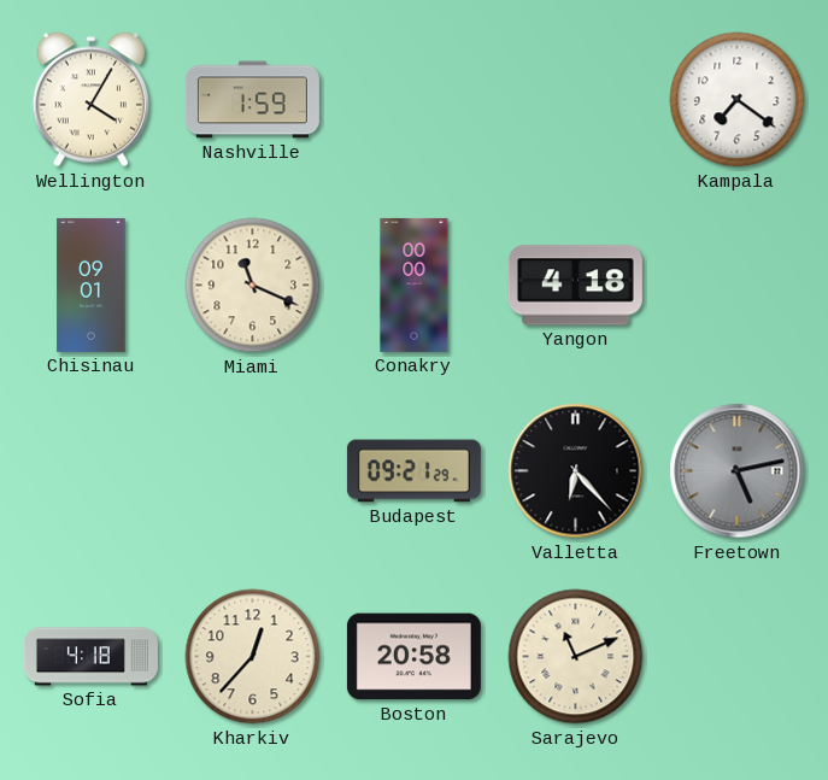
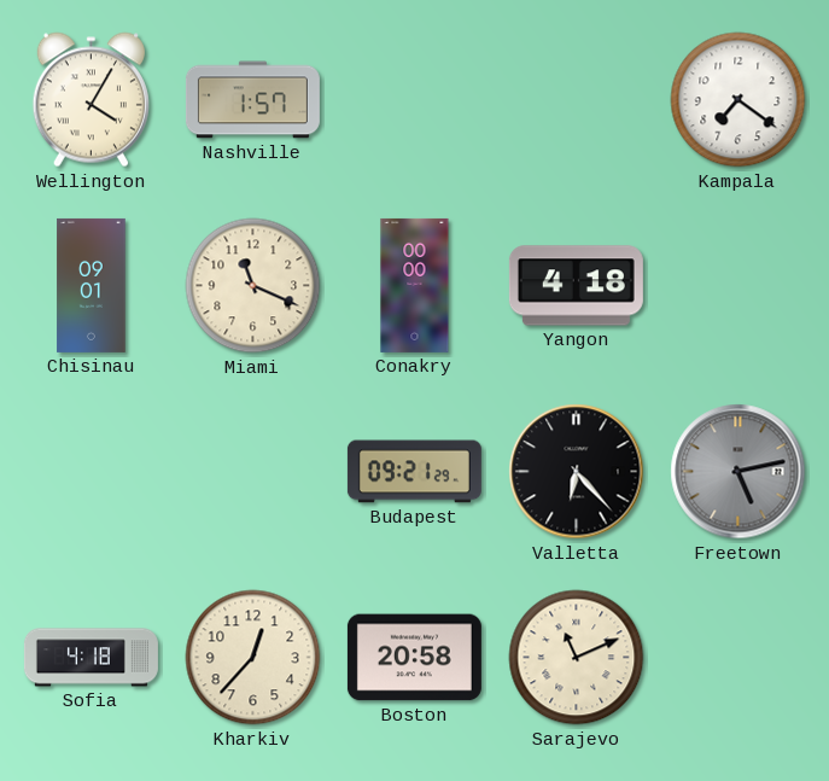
Nashville: 1:59 -> 1:57
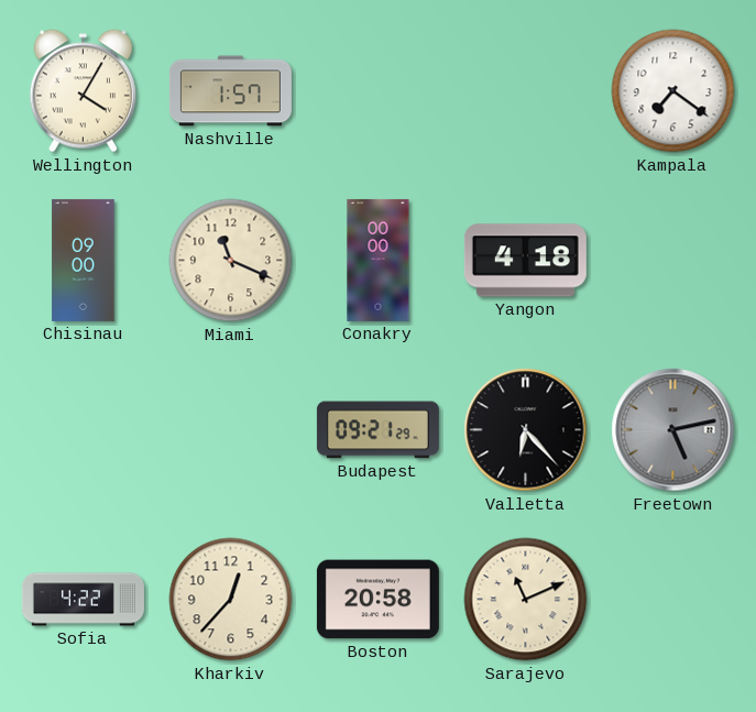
Chisinau: 09:01 -> 09:00
Sofia: 4:18 -> 4:22
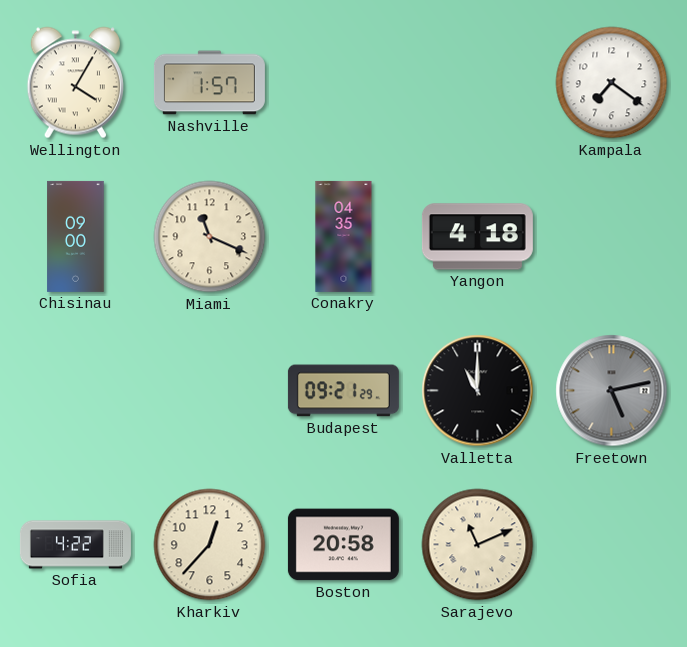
Conakry: 00:00 -> 04:35
Valletta: 6:23 -> 11:00
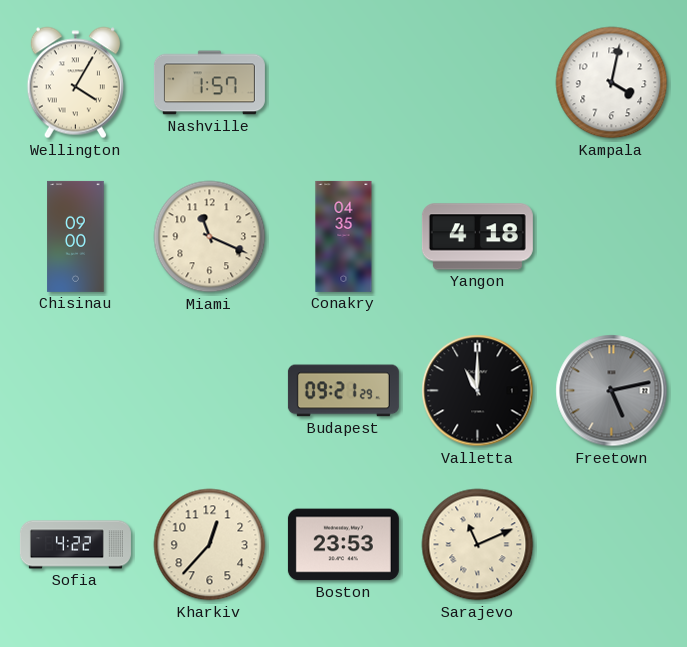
Kampala: 7:21 -> 4:02
Boston: 20:58 -> 23:53
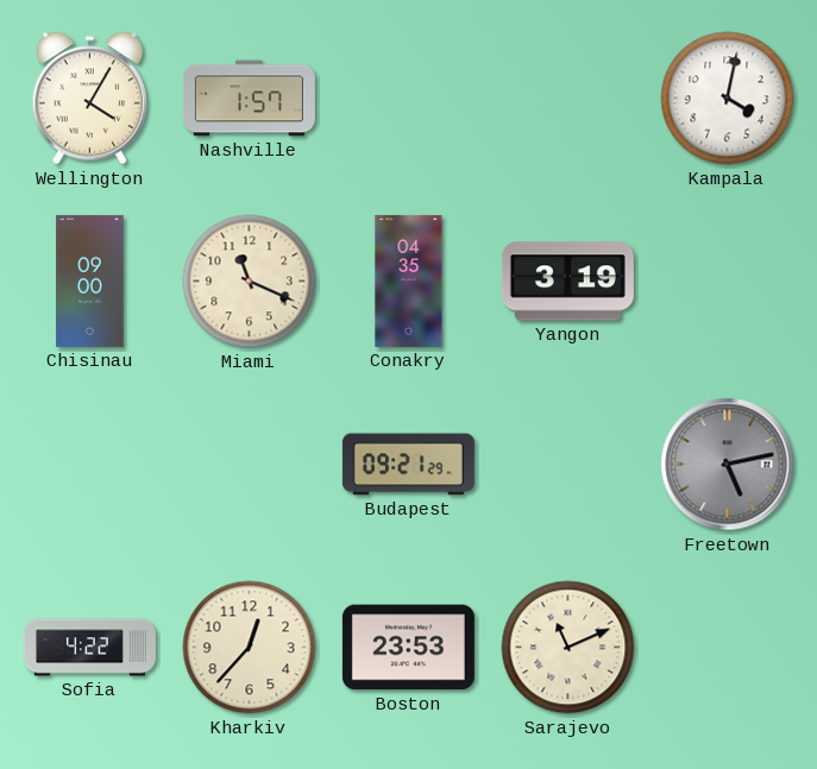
Yangon: 4:18 -> 3:19
Valletta: 11:00 -> none
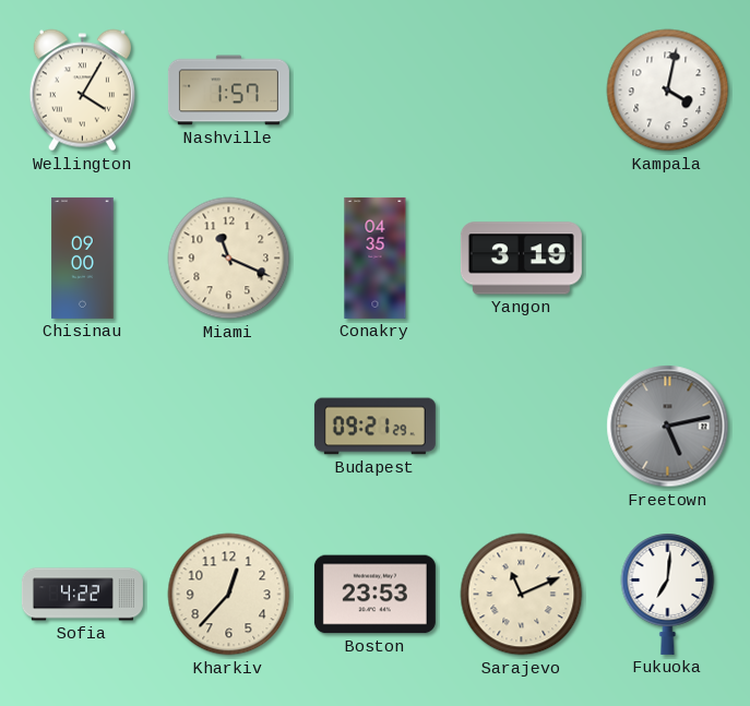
Fukuoka: none -> 7:01
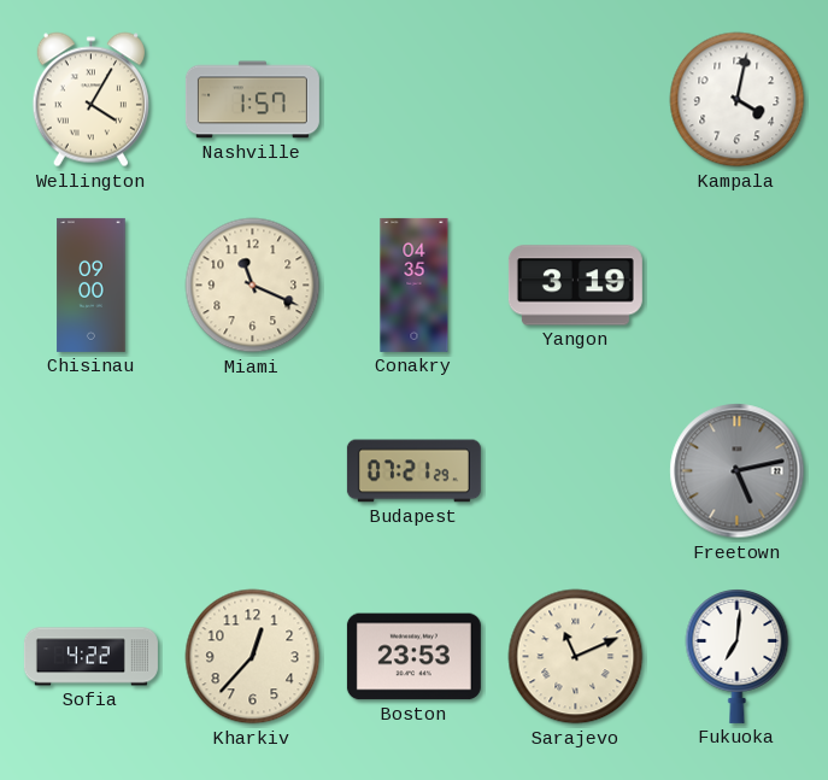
Budapest: 09:21 -> 07:21
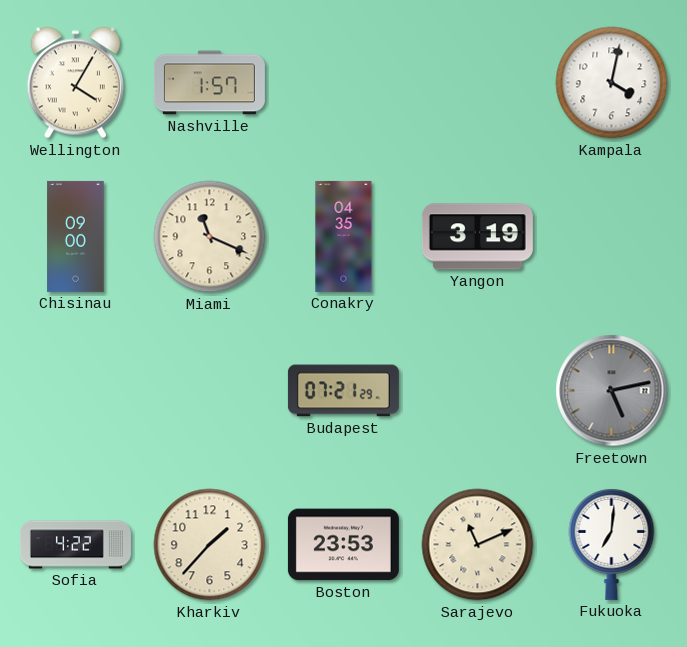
Kharkiv: 12:37 -> 1:37
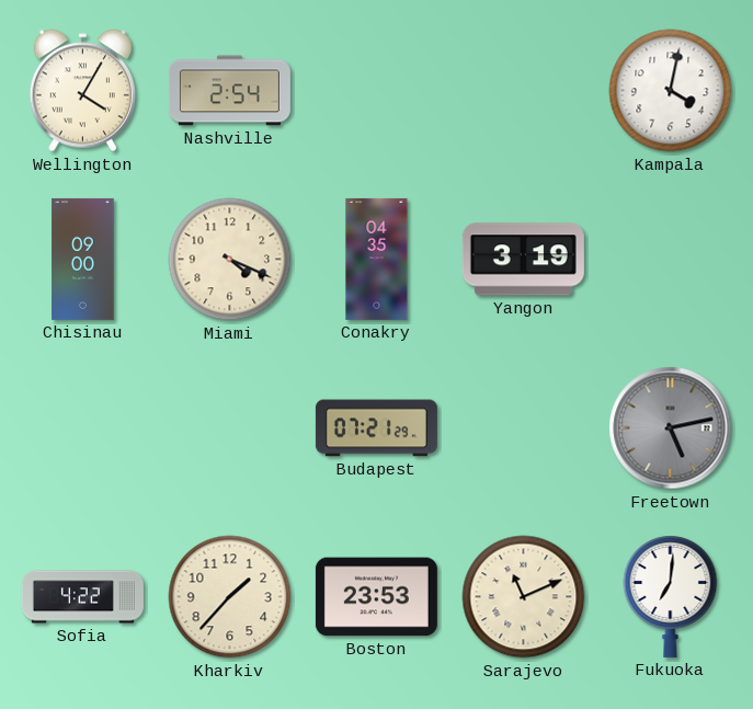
Nashville: 1:57 -> 2:54
Miami: 11:19 -> 4:19
